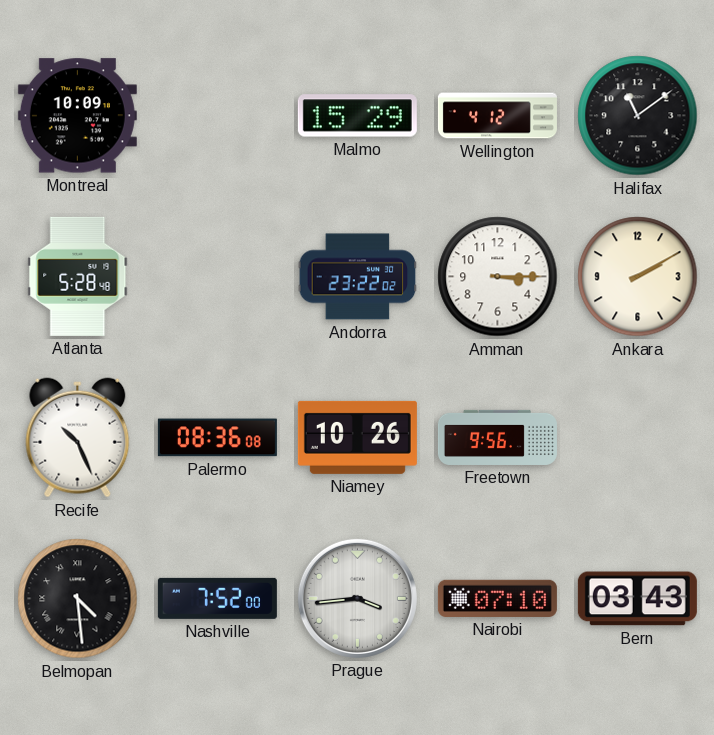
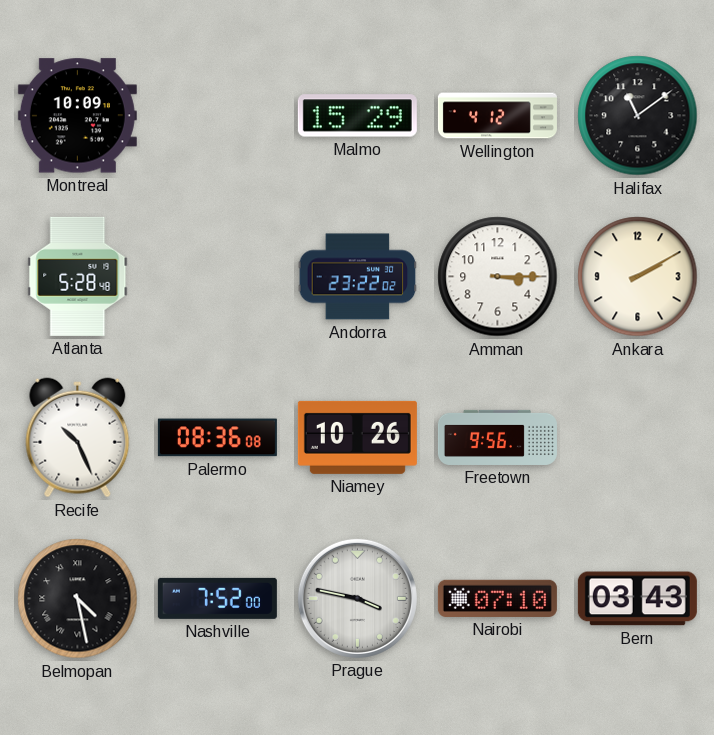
Belmopan: 4:29 -> 4:28
Prague: 3:44 -> 3:47
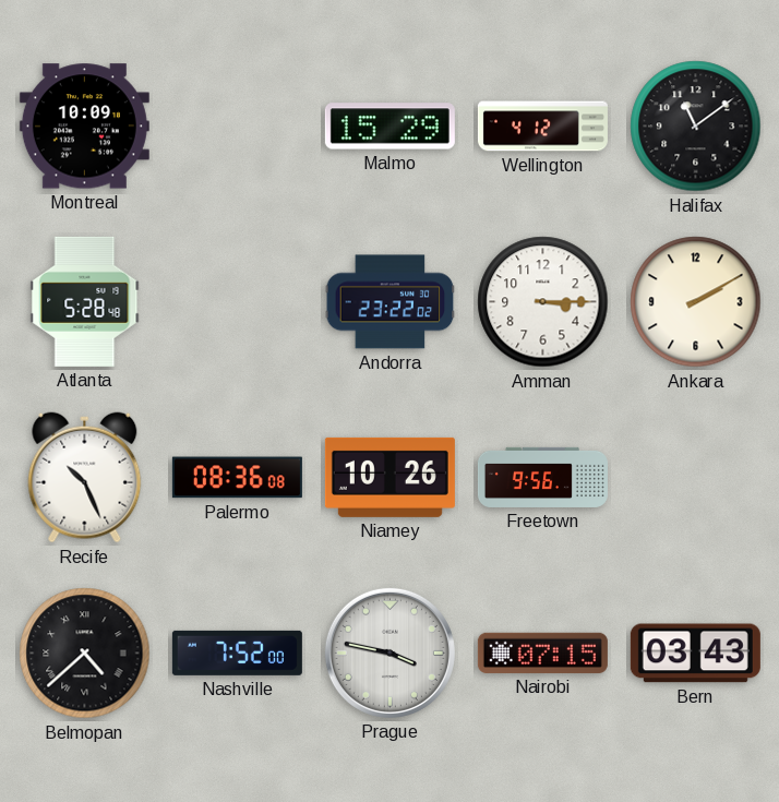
Belmopan: 4:28 -> 4:38
Nairobi: 07:10 -> 07:15
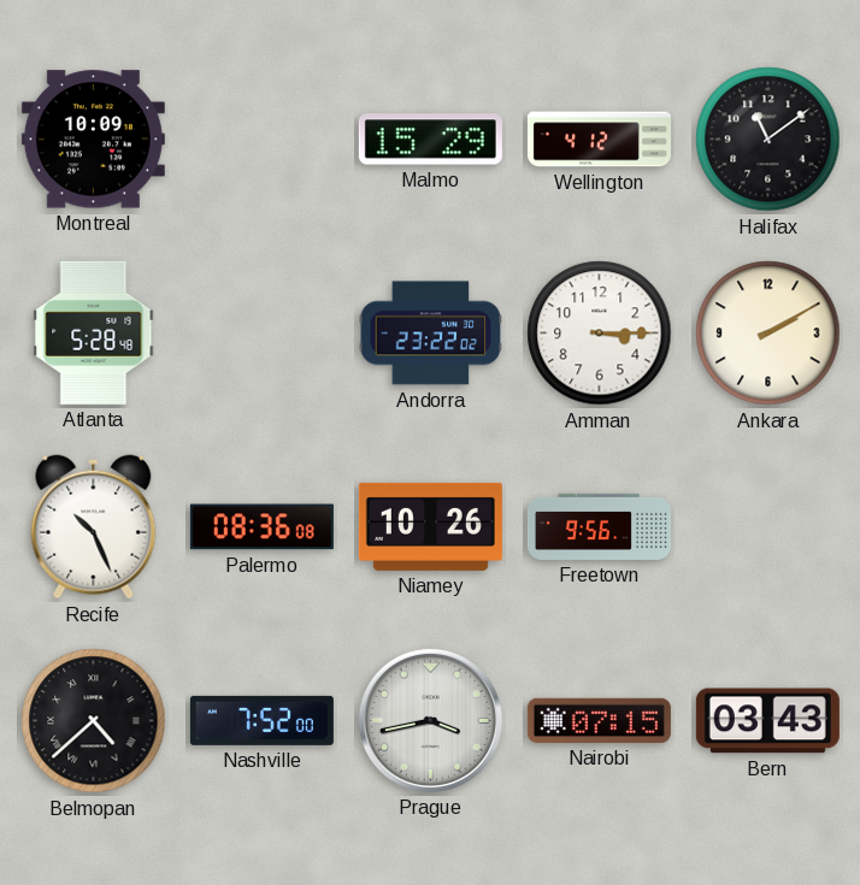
Prague: 3:47 -> 3:43
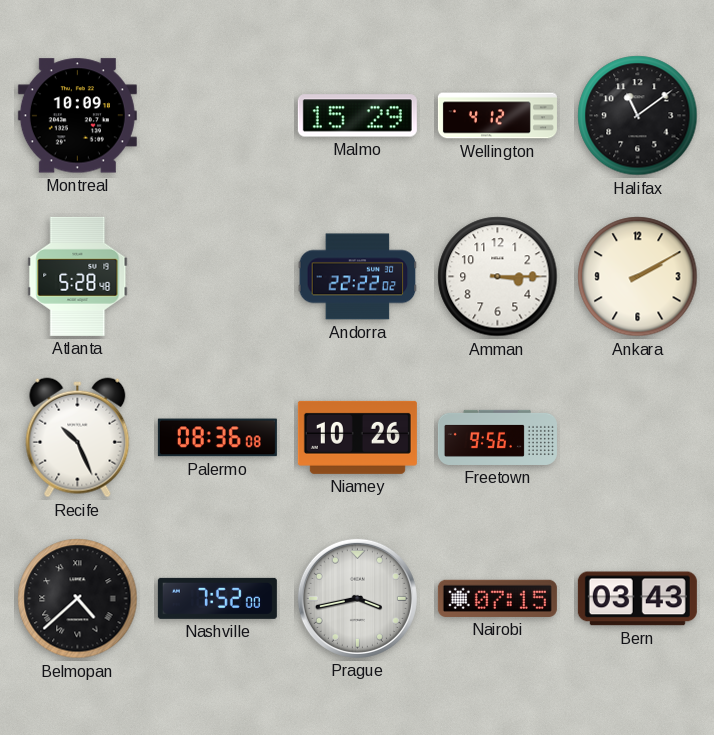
Andorra: 23:22 -> 22:22
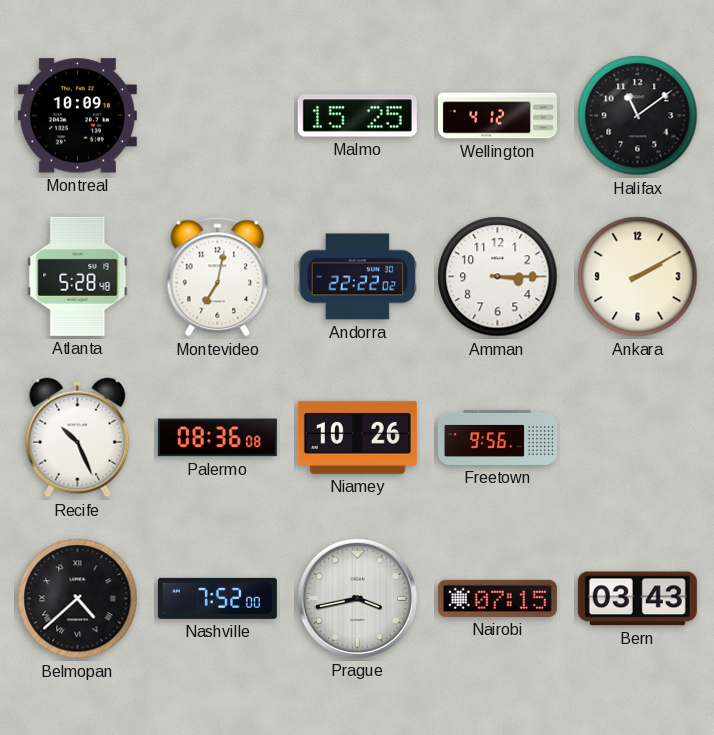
Malmo: 15:29 -> 15:25
Montevideo: none -> 7:02
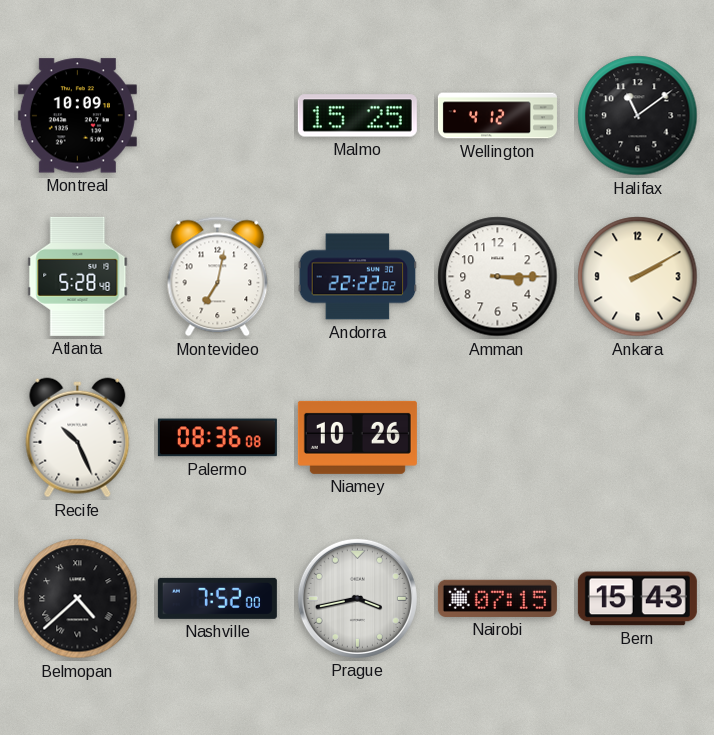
Freetown: 9:56 -> none
Bern: 03:43 -> 15:43
